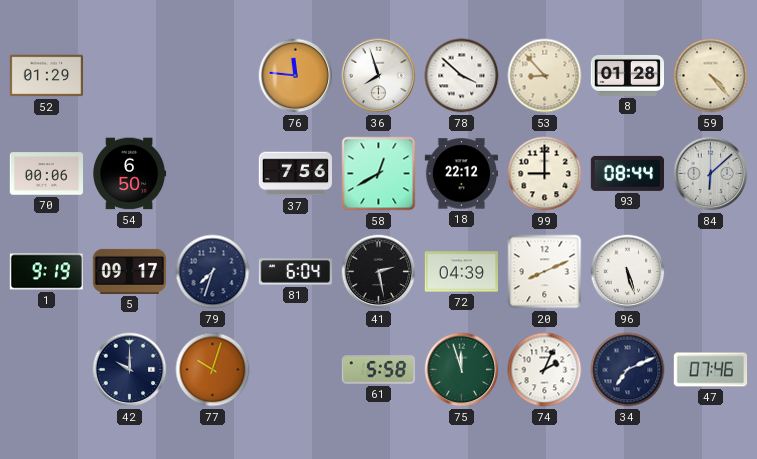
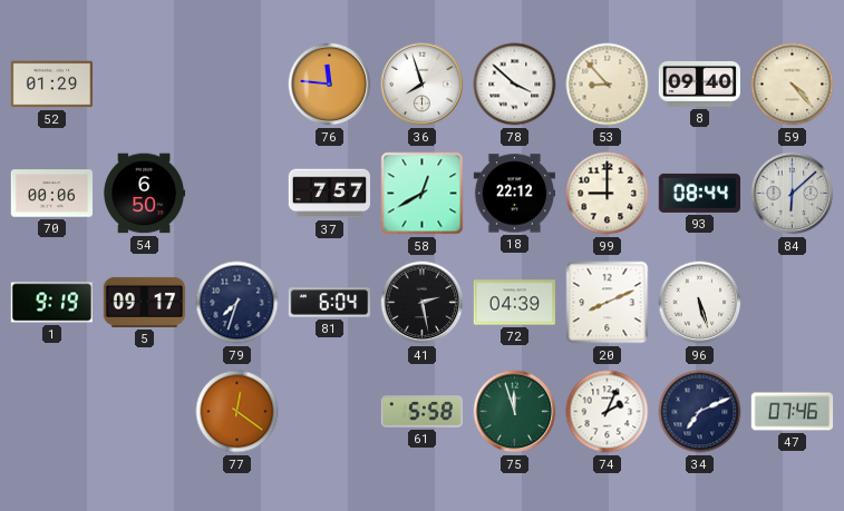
8: 01:28 -> 09:40
37: 7:56 -> 7:57
42: 10:00 -> none
77: 10:03 -> 12:21
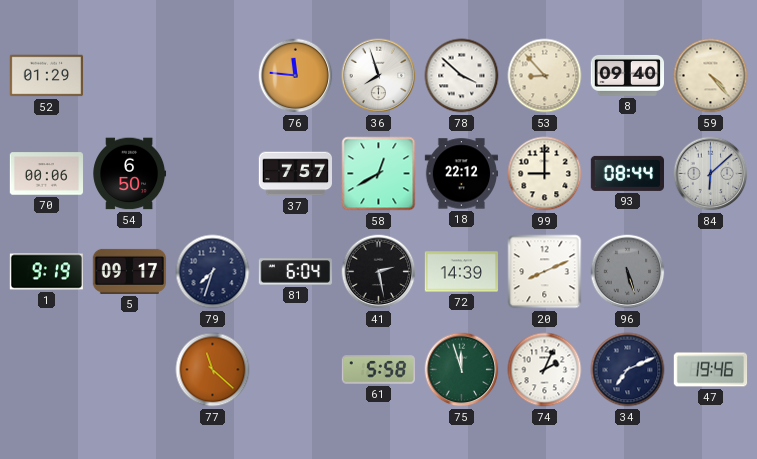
72: 04:39 -> 14:39
96 dial: white -> grey
77: 12:21 -> 11:22
47: 07:46 -> 19:46
